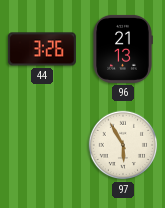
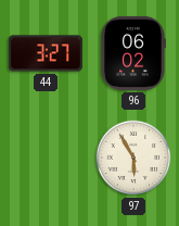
44: 3:26 -> 3:27
96: 21:13 -> 06:02
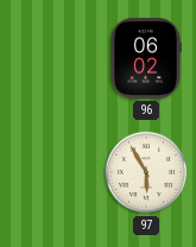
44: 3:27 -> none
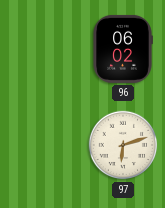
97: 5:55 -> 6:12
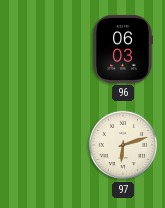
96: 06:02 -> 06:03
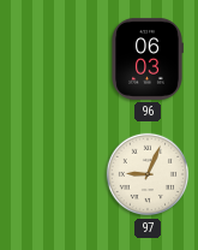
97: 6:12 -> 9:04
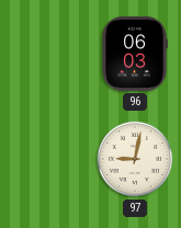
97: 9:04 -> 9:02
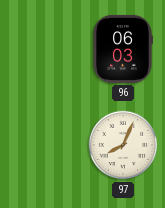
97: 9:02 -> 8:04
